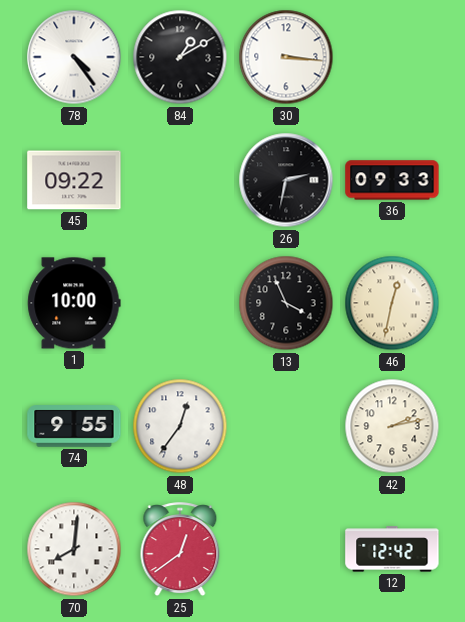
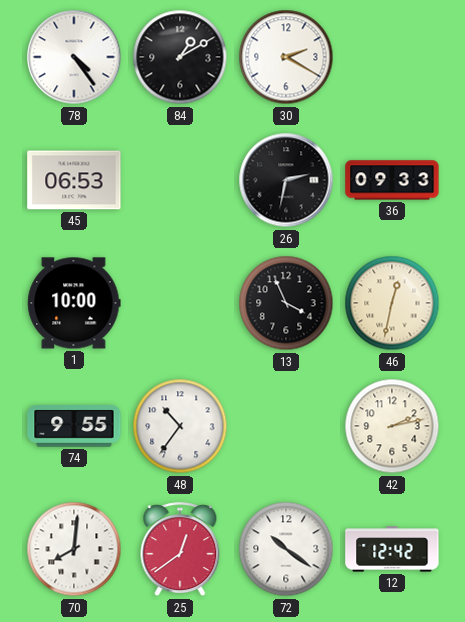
30: 3:16 -> 2:20
45: 09:22 -> 06:53
48: 12:36 -> 10:36
72: none -> 10:21
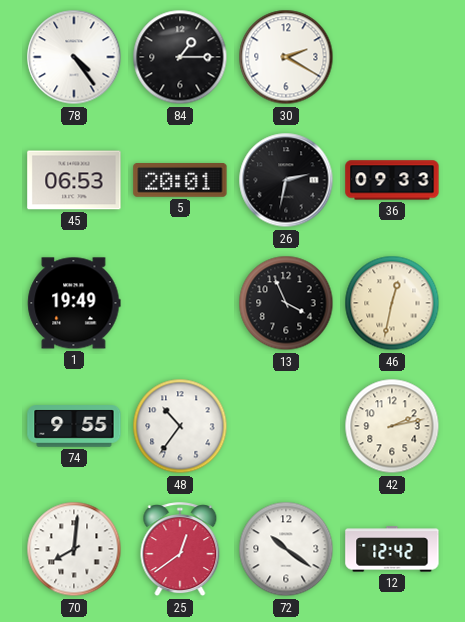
84: 1:10 -> 1:15
5: none -> 20:01
1: 10:00 -> 19:49
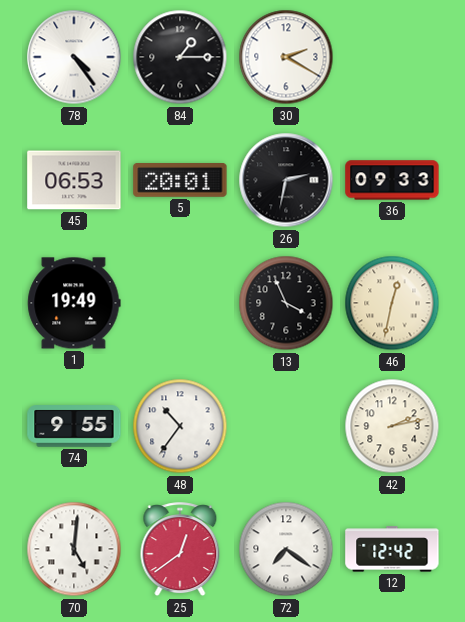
70: 8:01 -> 5:01
72: 10:21 -> 7:21
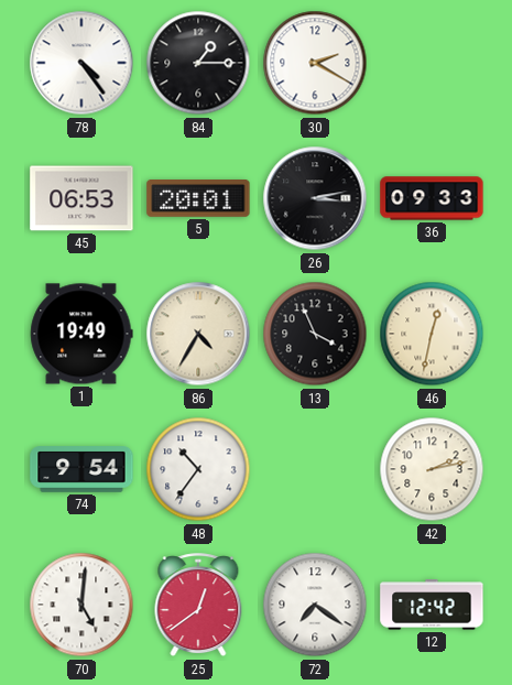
26: 2:32 -> 3:13
86: none -> 4:35
74: 9:55 -> 9:54
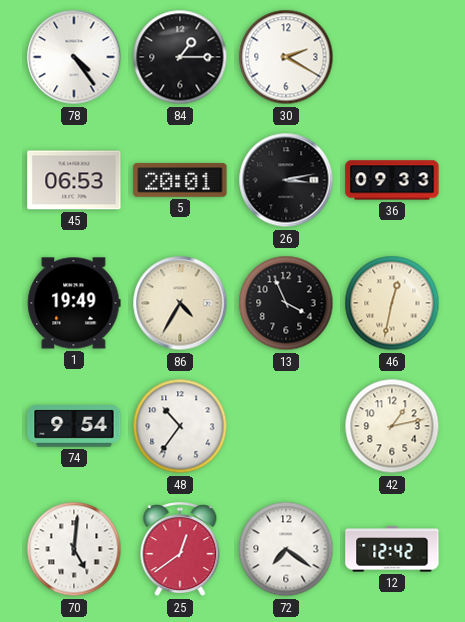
42: 2:13 -> 1:13
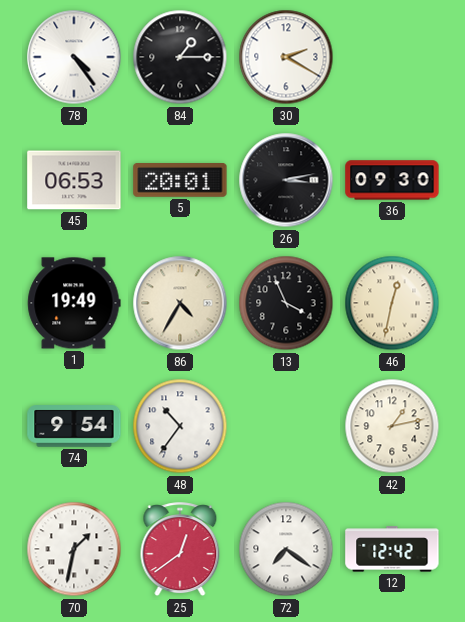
36: 09:33 -> 09:30
70: 5:01 -> 1:32
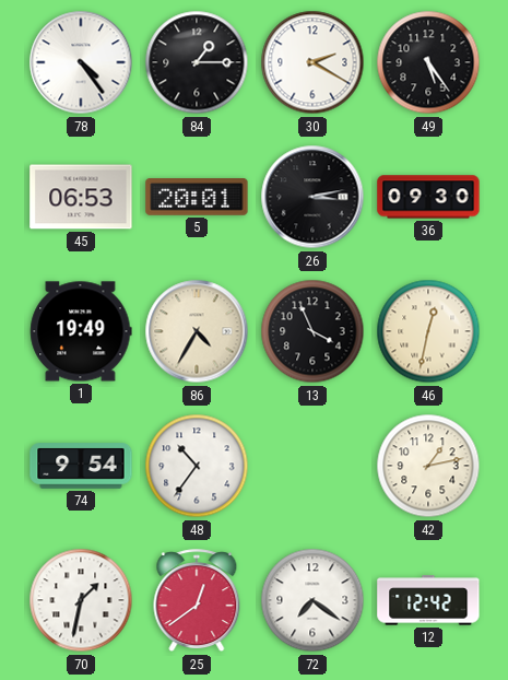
49: none -> 5:24
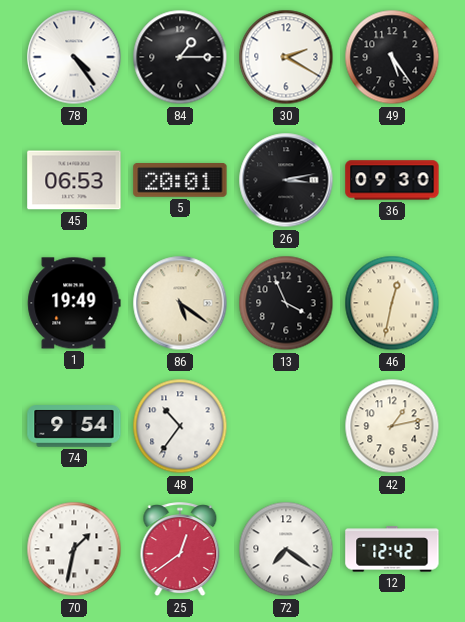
86: 4:35 -> 5:21
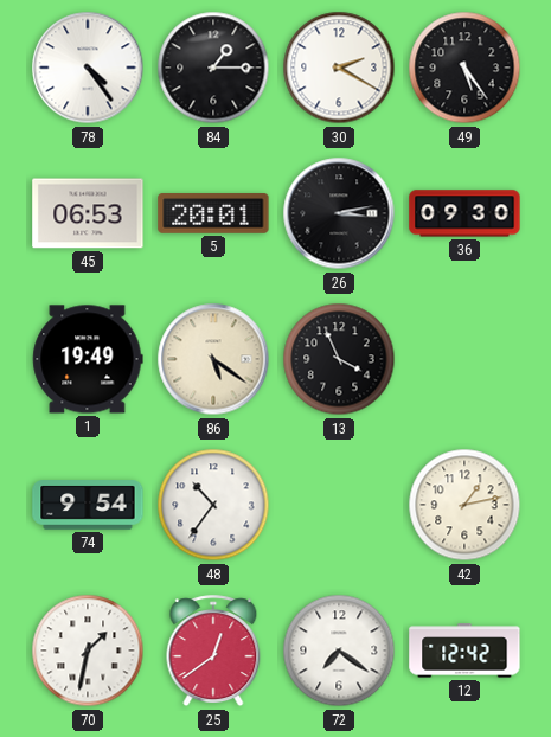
46: 12:32 -> none
